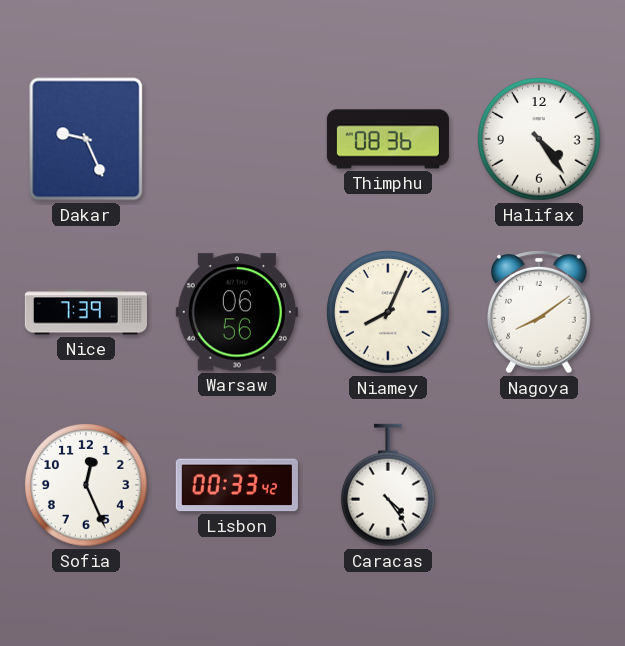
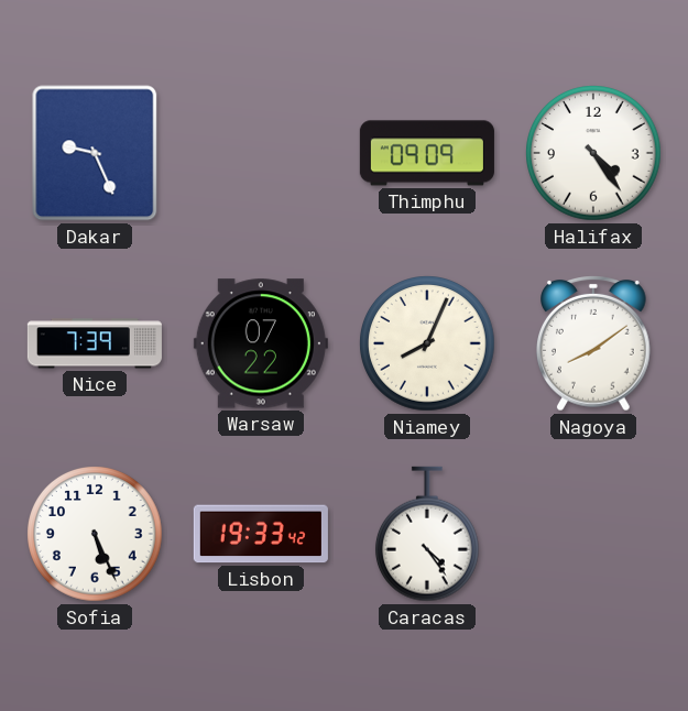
Thimphu: 08:36 -> 09:09
Warsaw: 06:56 -> 07:22
Sofia: 12:26 -> 5:26
Lisbon: 00:33 -> 19:33
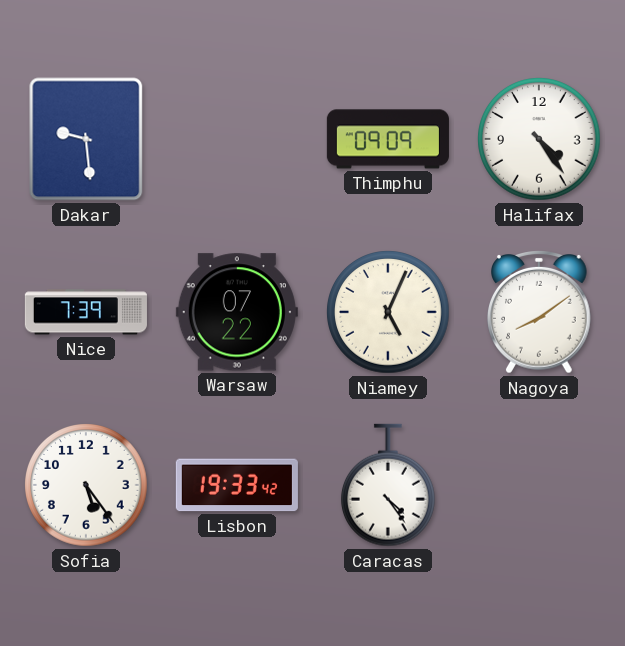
Dakar: 9:26 -> 9:29
Niamey: 8:04 -> 5:04
Sofia: 5:26 -> 5:24
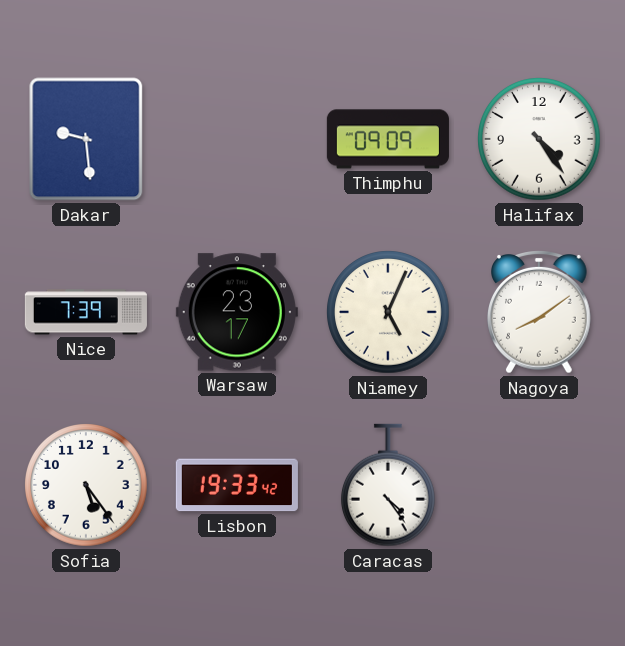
Warsaw: 07:22 -> 23:17
